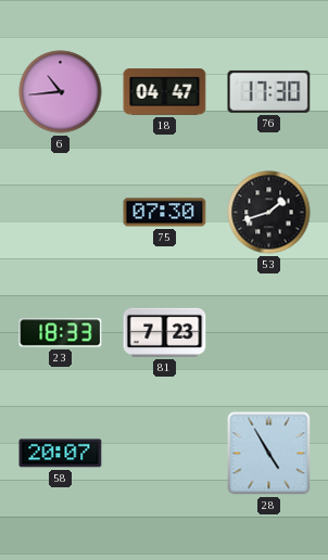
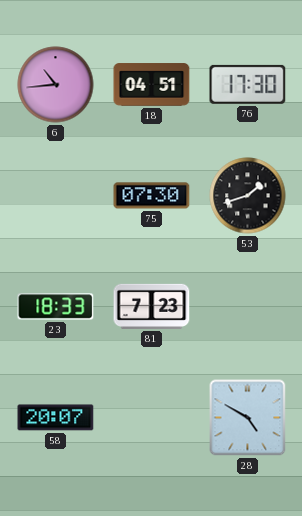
18: 04:47 -> 04:51
28: 4:55 -> 4:50
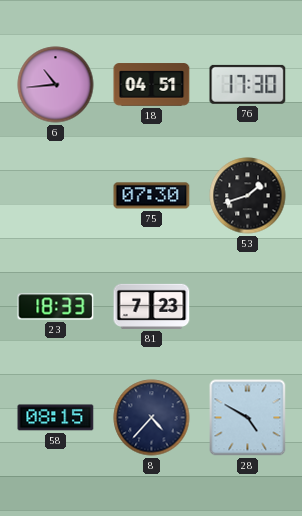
58: 20:07 -> 08:15
8: none -> 4:37
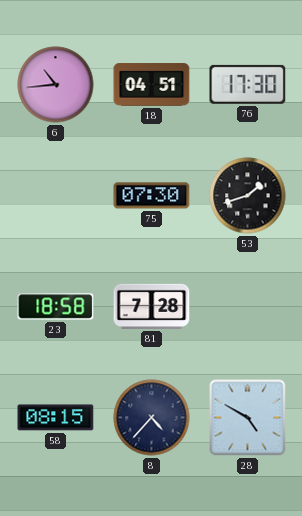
23: 18:33 -> 18:58
81: 7:23 -> 7:28
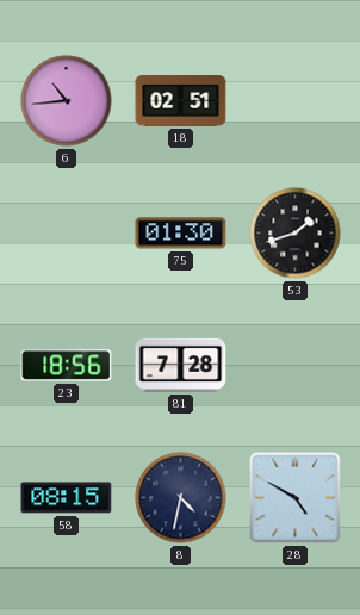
18: 04:51 -> 02:51
76: 17:30 -> none
75: 07:30 -> 01:30
23: 18:58 -> 18:56
8: 4:37 -> 4:32
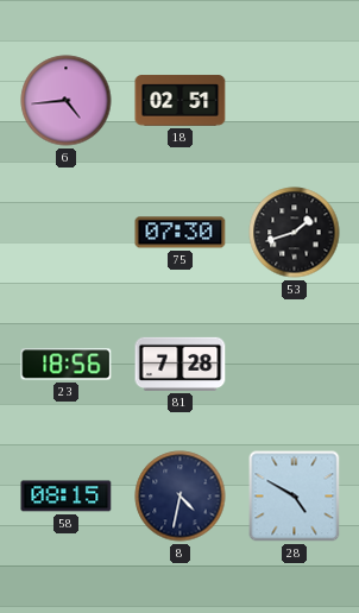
6: 10:44 -> 4:44
75: 01:30 -> 07:30
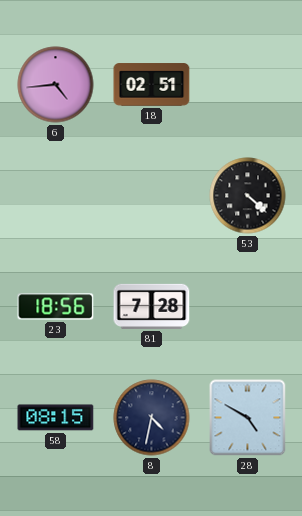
75: 07:30 -> none
53: 1:42 -> 4:22
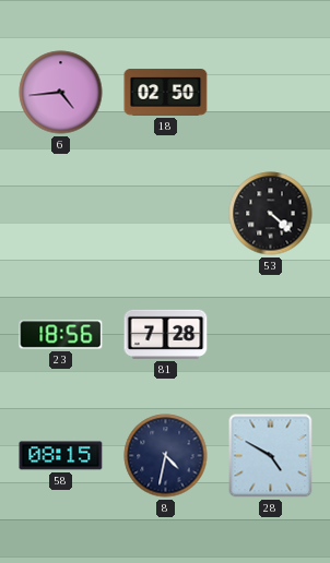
18: 02:51 -> 02:50
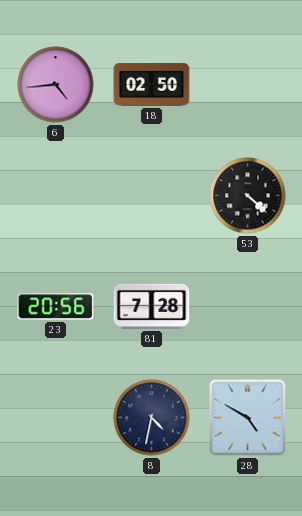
23: 18:56 -> 20:56
58: 08:15 -> none
